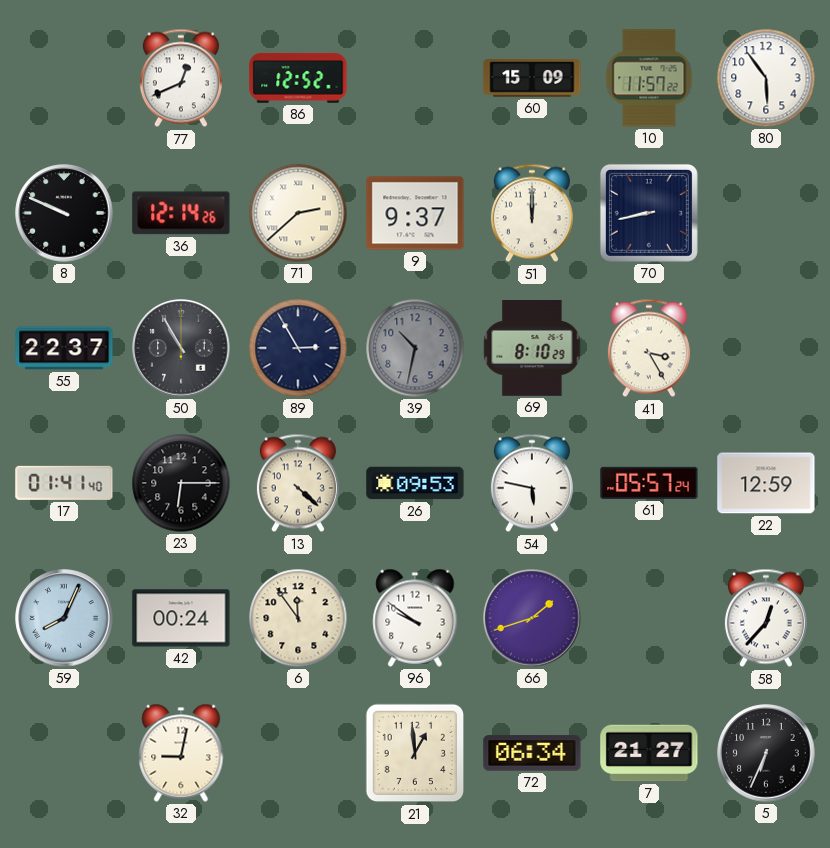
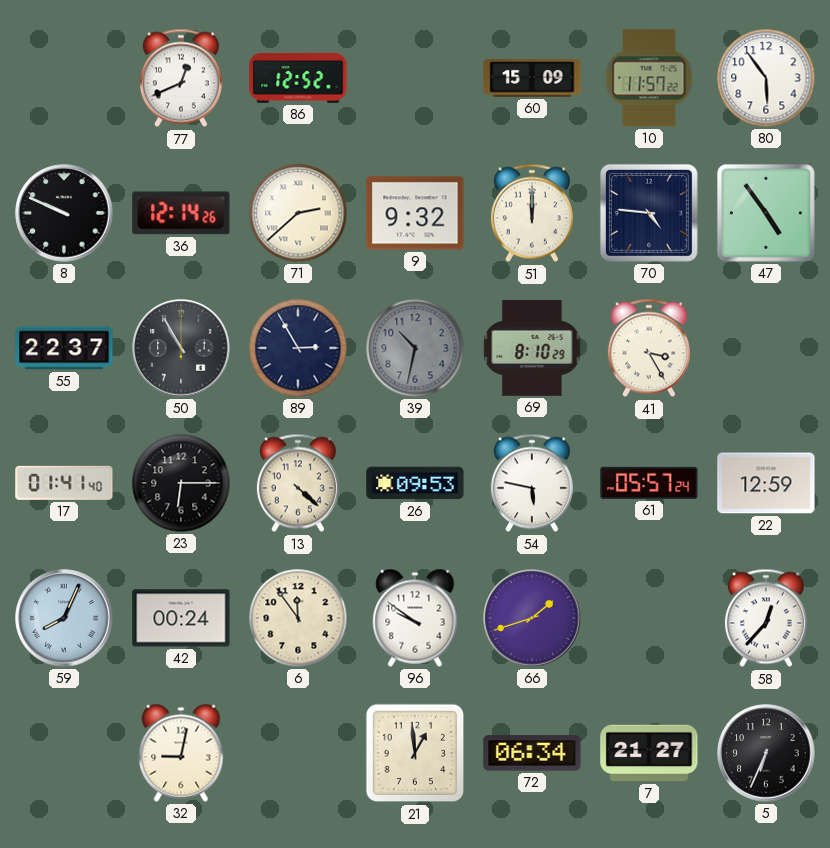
9: 9:37 -> 9:32
70: 8:43 -> 4:46
47: none -> 4:54
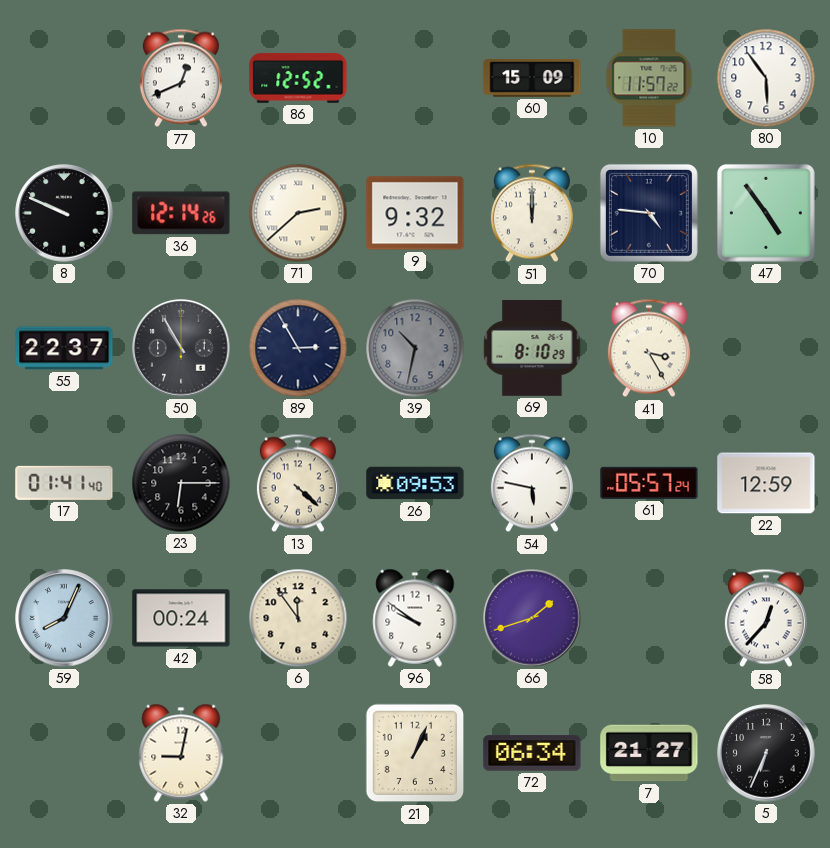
21: 12:59 -> 1:04
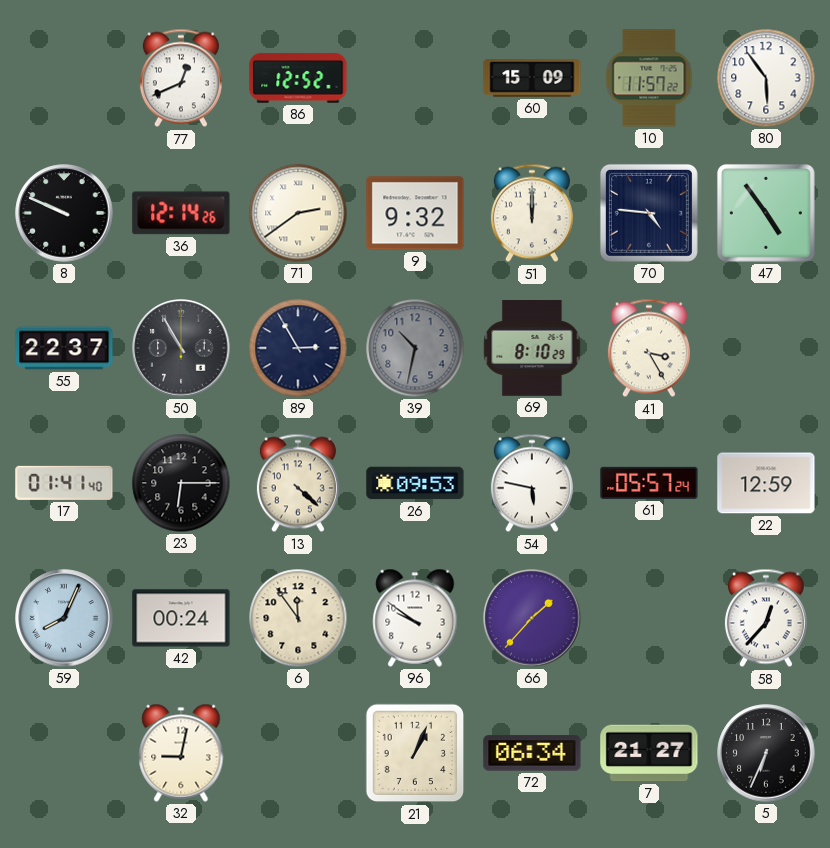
71: 2:38 -> 2:39
66: 1:42 -> 1:37
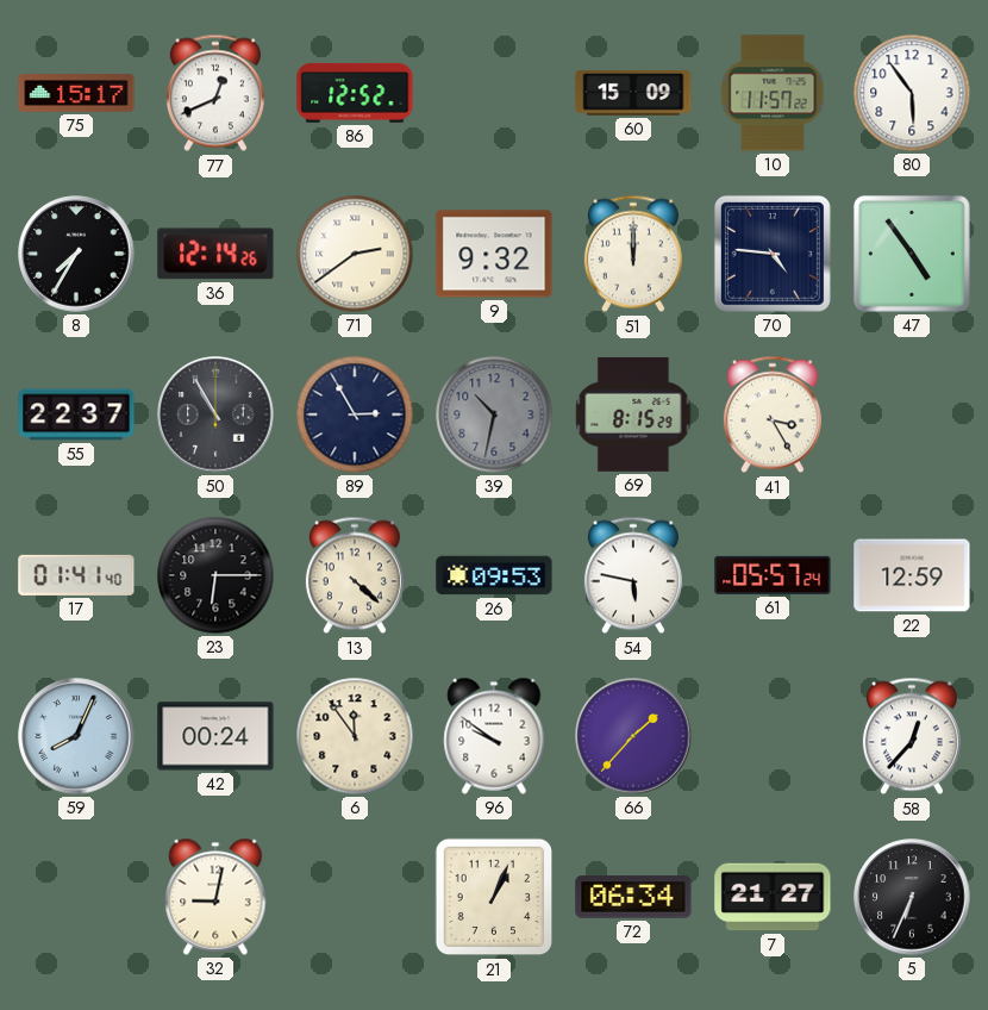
75: none -> 15:17
8: 9:49 -> 7:35
69: 8:10 -> 8:15
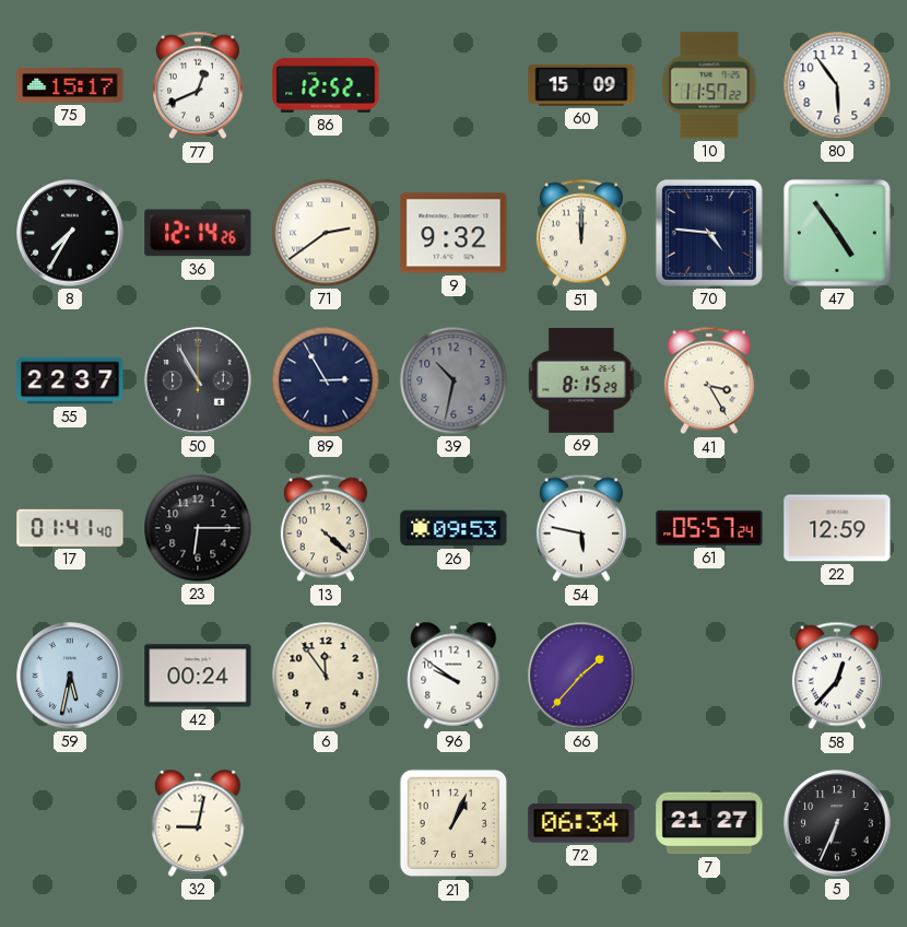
59: 8:04 -> 5:32
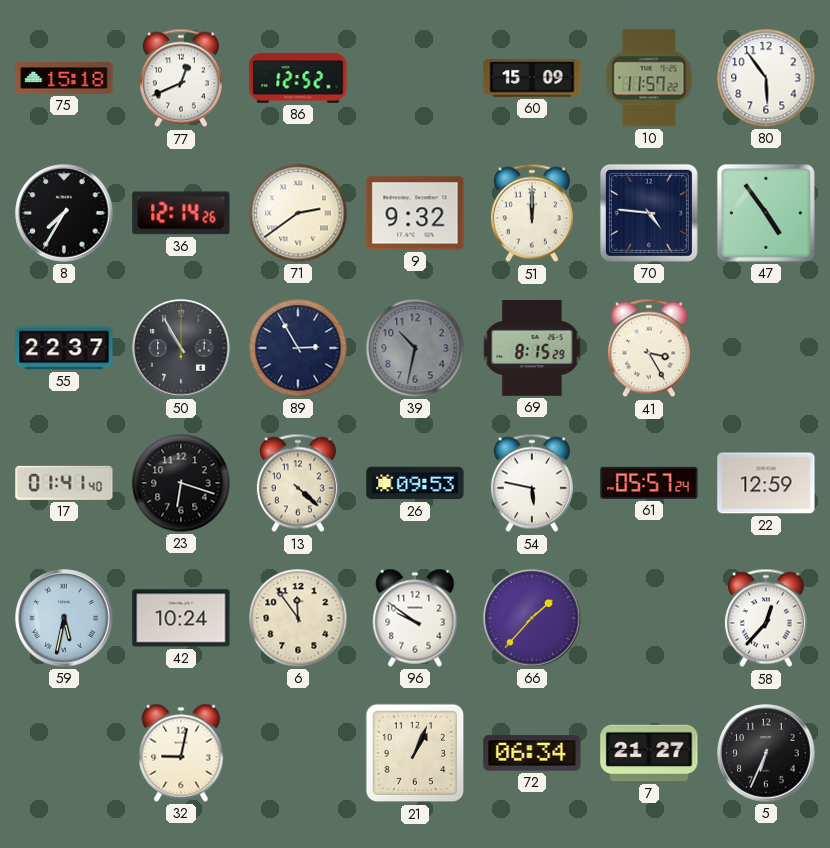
75: 15:17 -> 15:18
23: 6:15 -> 6:18
42: 00:24 -> 10:24
